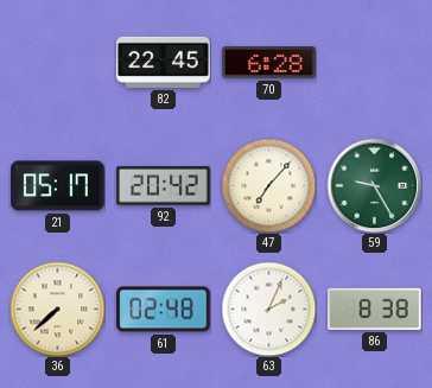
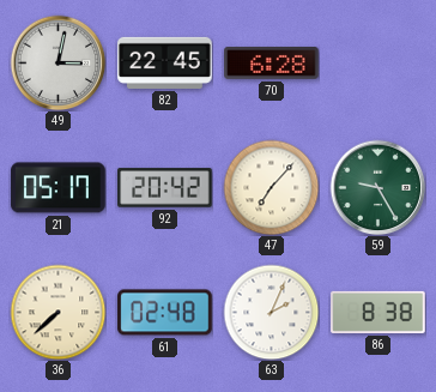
49: none -> 3:02
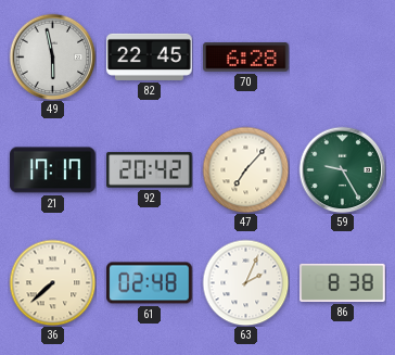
49: 3:02 -> 5:58
21: 05:17 -> 17:17
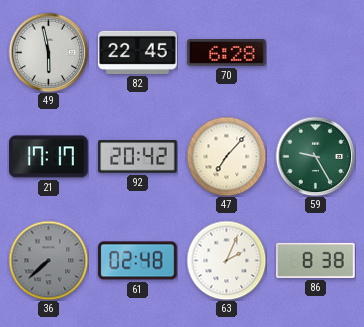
36 dial: cream -> grey
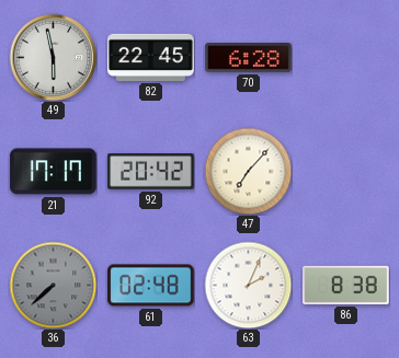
59: 9:25 -> none
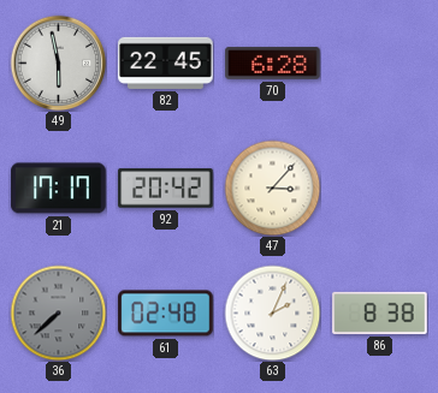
47: 7:07 -> 3:07
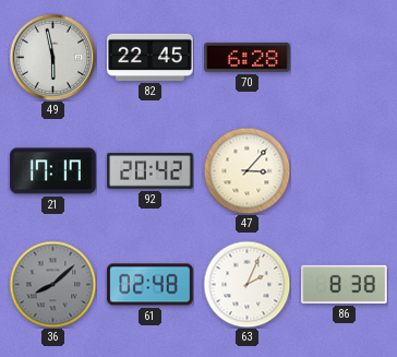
36: 7:38 -> 8:08
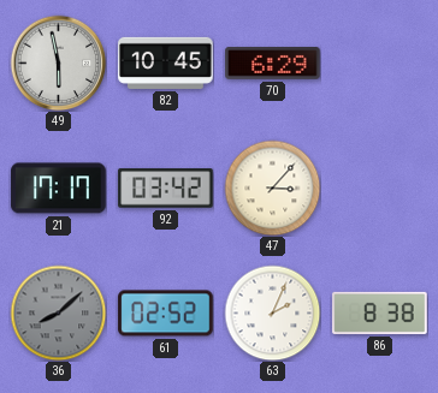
82: 22:45 -> 10:45
70: 6:28 -> 6:29
92: 20:42 -> 03:42
61: 02:48 -> 02:52
